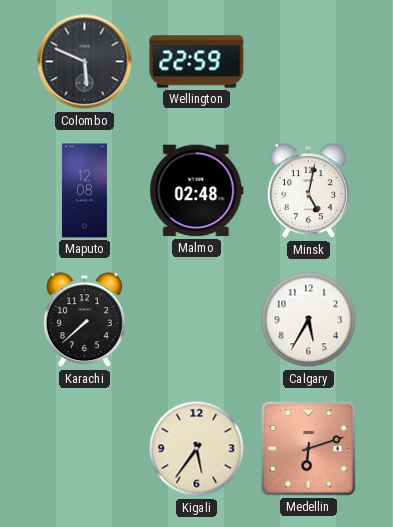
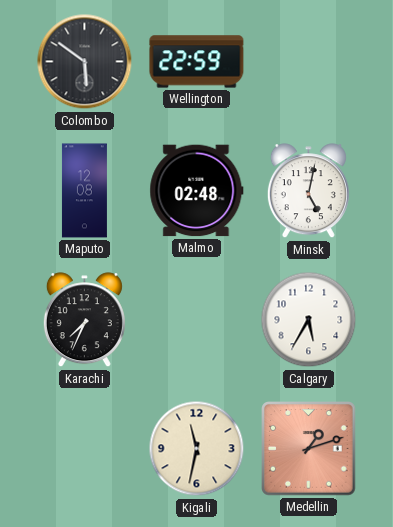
Colombo: 5:49 -> 5:51
Karachi: 7:38 -> 7:34
Kigali: 5:36 -> 11:32
Medellin: 6:12 -> 1:12
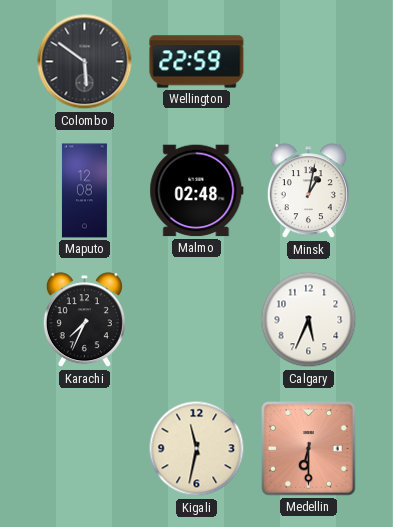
Minsk: 5:02 -> 1:02
Calgary: 5:35 -> 5:34
Medellin: 1:12 -> 6:30
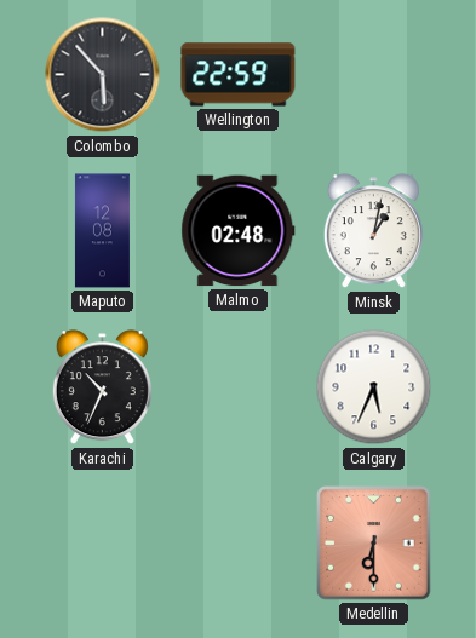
Colombo: 5:51 -> 5:53
Karachi: 7:34 -> 10:34
Kigali: 11:32 -> none
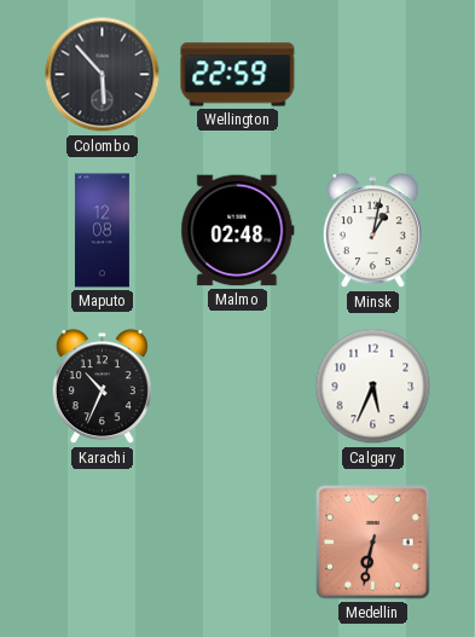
Medellin: 6:30 -> 6:32
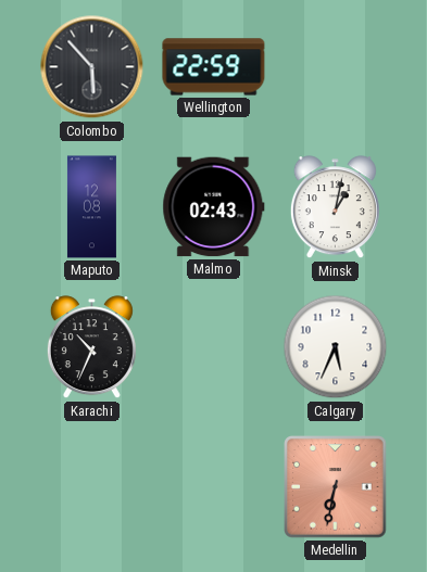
Malmo: 02:48 -> 02:43
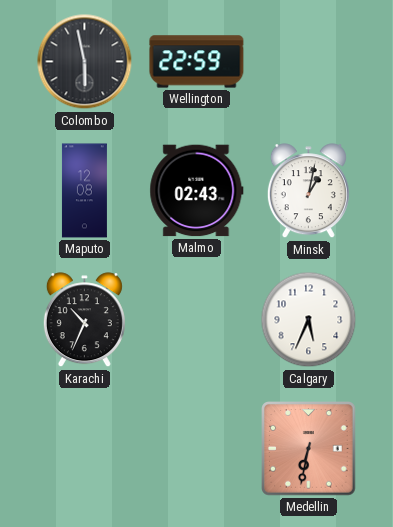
Colombo: 5:53 -> 5:58
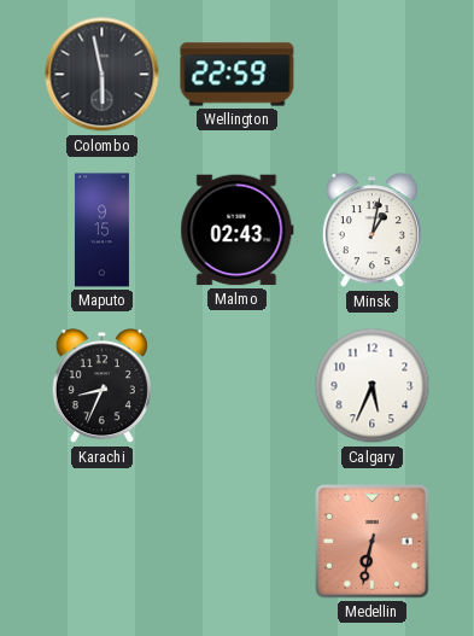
Maputo: 12:08 -> 9:15
Karachi: 10:34 -> 8:34
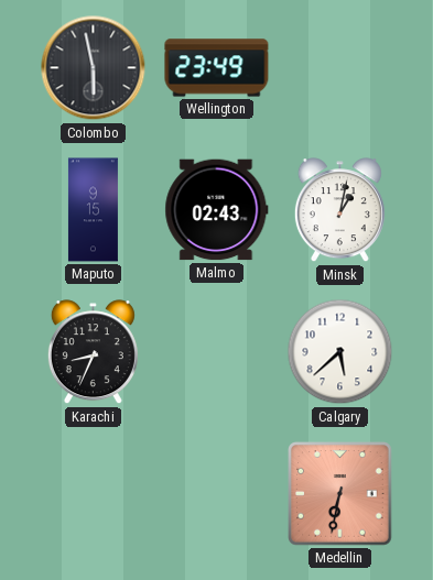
Wellington: 22:59 -> 23:49
Calgary: 5:34 -> 5:38
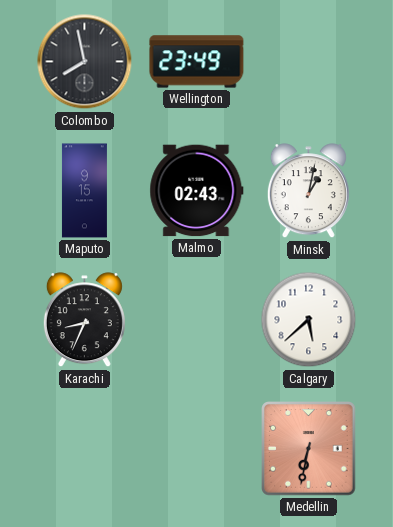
Colombo: 5:58 -> 7:58
